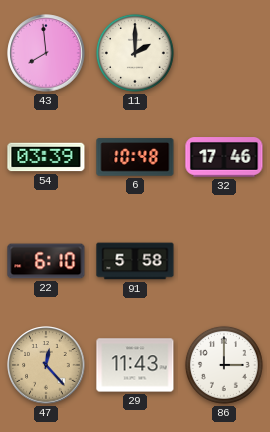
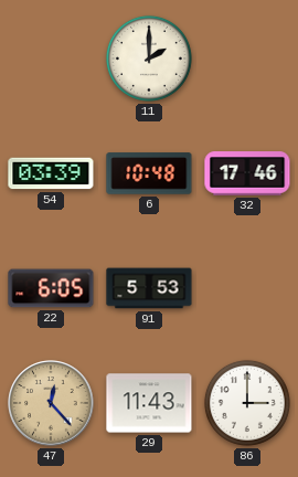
43: 7:59 -> none
22: 6:10 -> 6:05
91: 5:58 -> 5:53
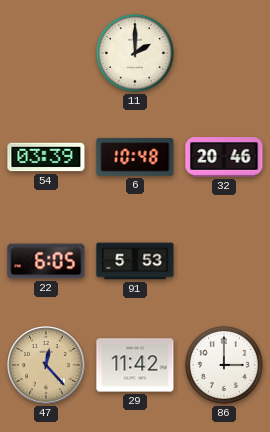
32: 17:46 -> 20:46
29: 11:43 -> 11:42
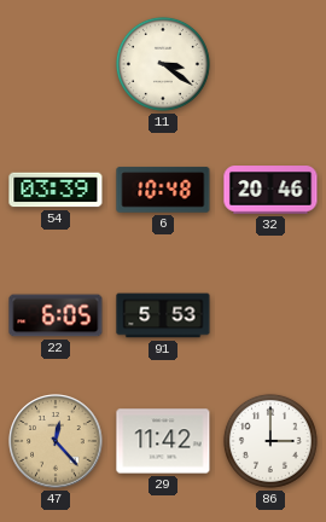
11: 2:00 -> 3:21
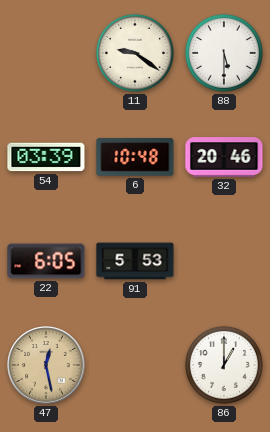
11: 3:21 -> 9:21
88: none -> 5:30
47: 12:23 -> 12:28
29: 11:42 -> none
86: 3:00 -> 1:00
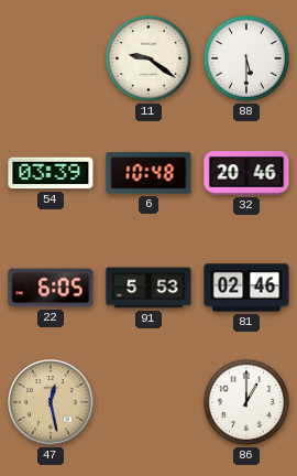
81: none -> 02:46
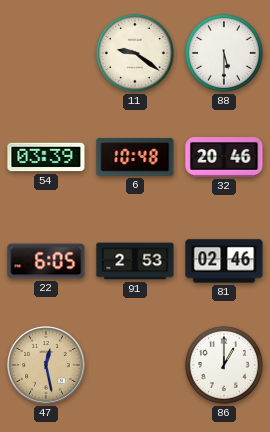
91: 5:53 -> 2:53
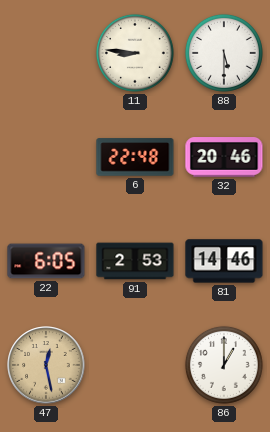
11: 9:21 -> 8:46
54: 03:39 -> none
6: 10:48 -> 22:48
81: 02:46 -> 14:46
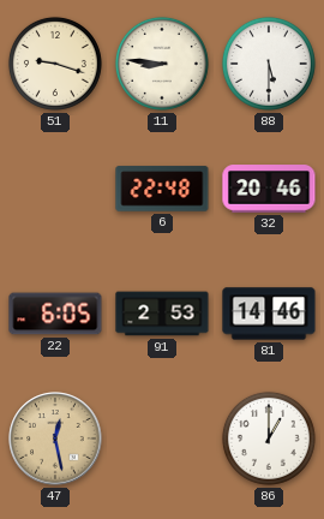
51: none -> 9:18
